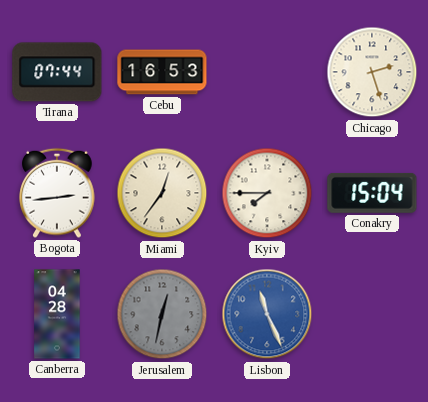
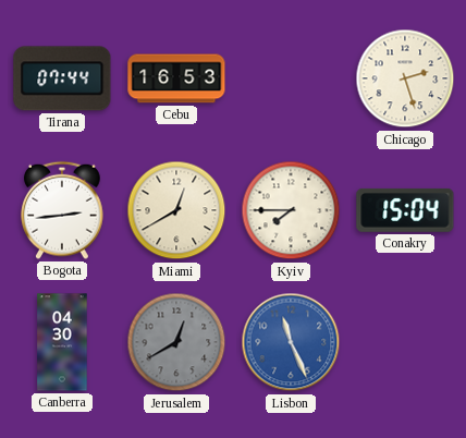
Miami: 12:36 -> 12:40
Canberra: 04:28 -> 04:30
Jerusalem: 12:32 -> 12:40
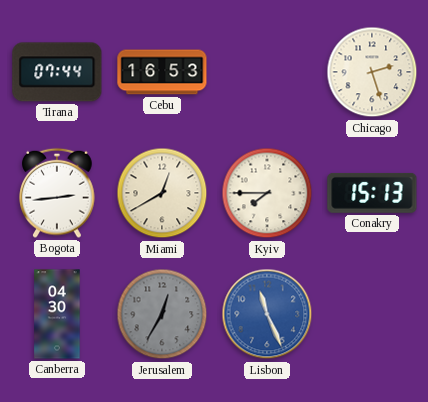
Conakry: 15:04 -> 15:13
Jerusalem: 12:40 -> 12:35
